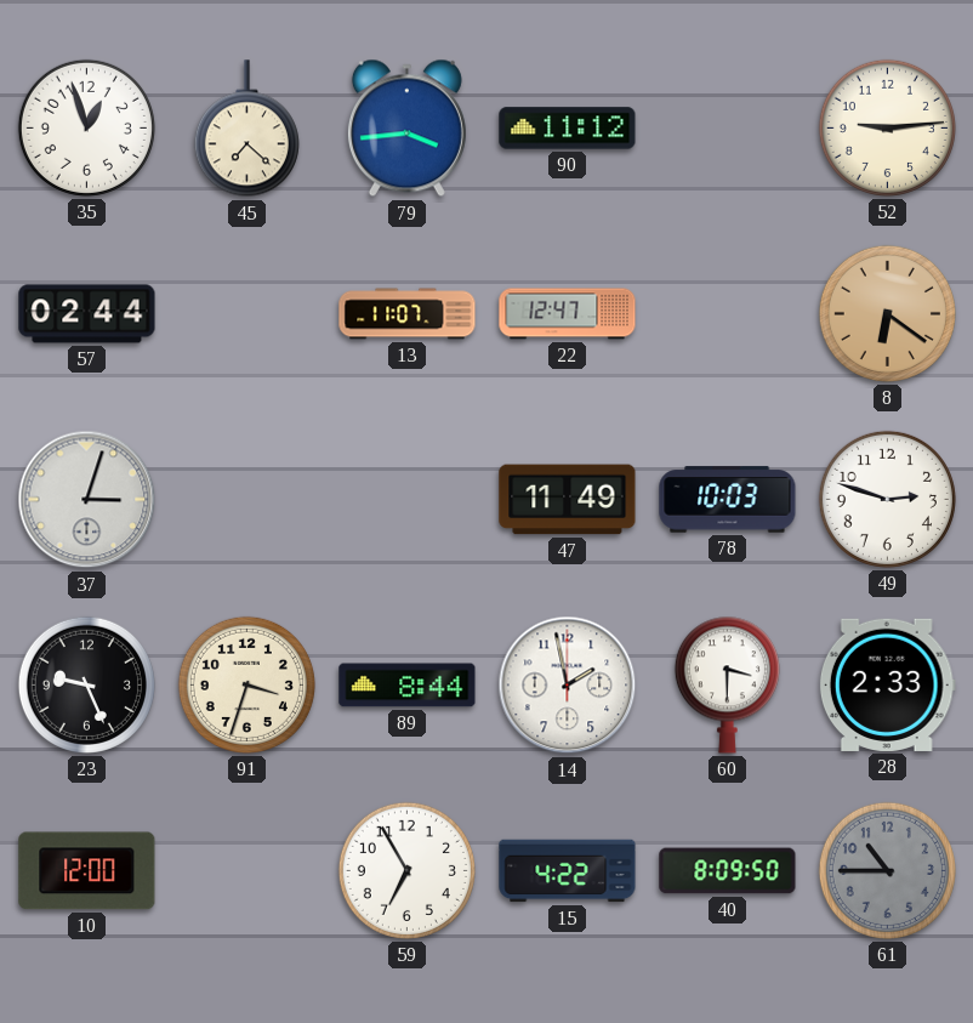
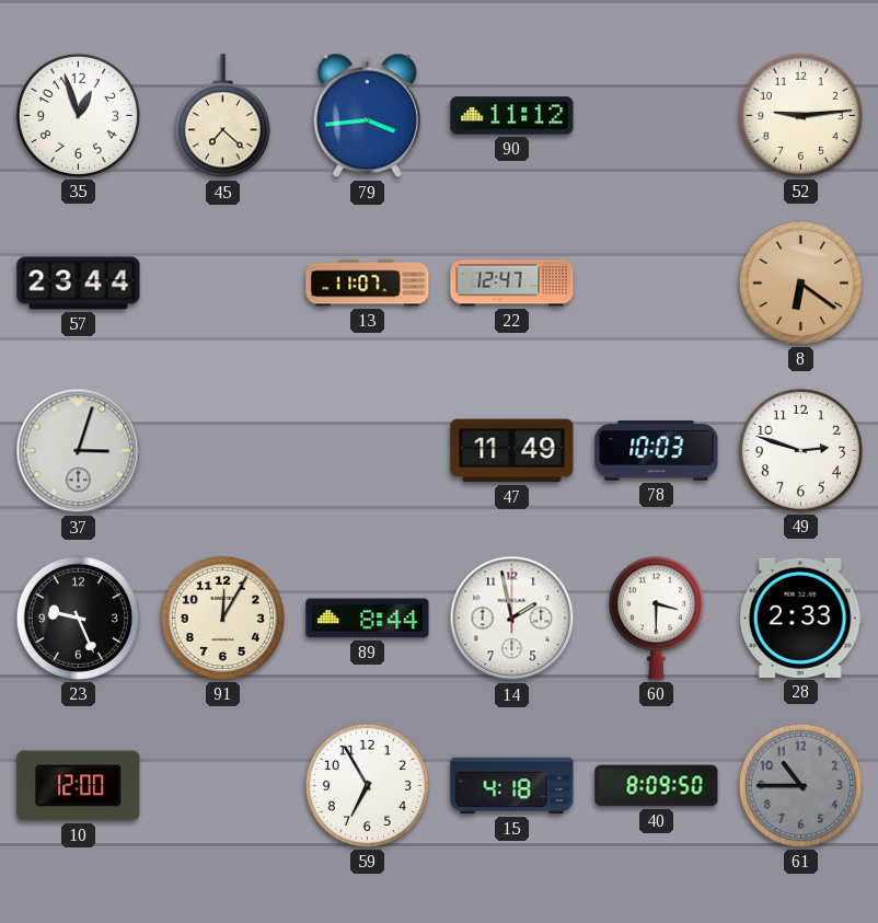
57: 02:44 -> 23:44
91: 3:33 -> 12:05
15: 4:22 -> 4:18
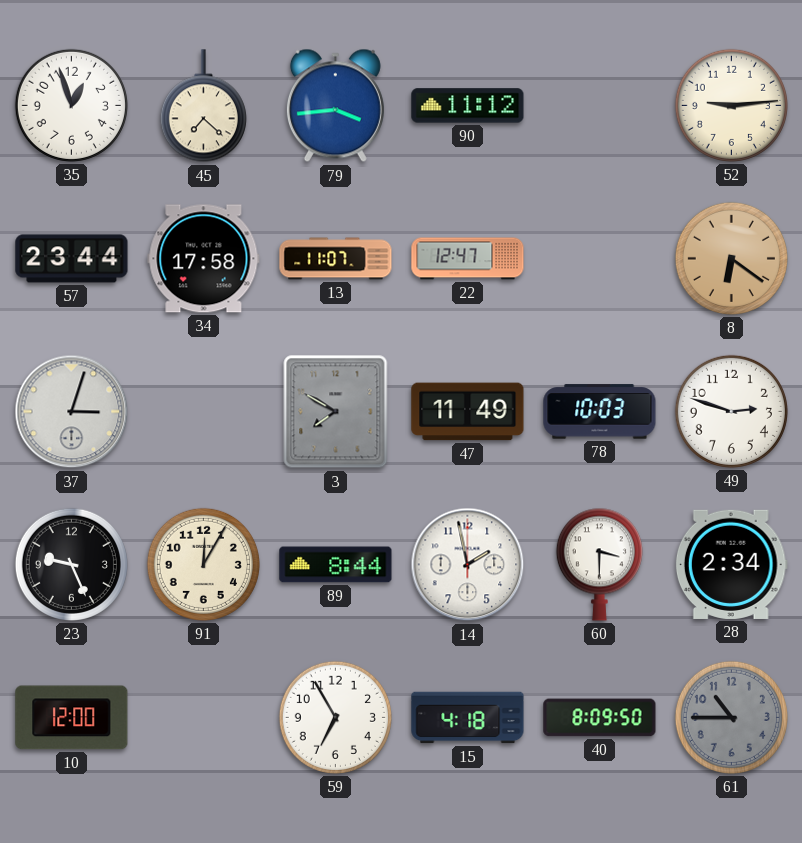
34: none -> 17:58
3: none -> 7:50
28: 2:33 -> 2:34
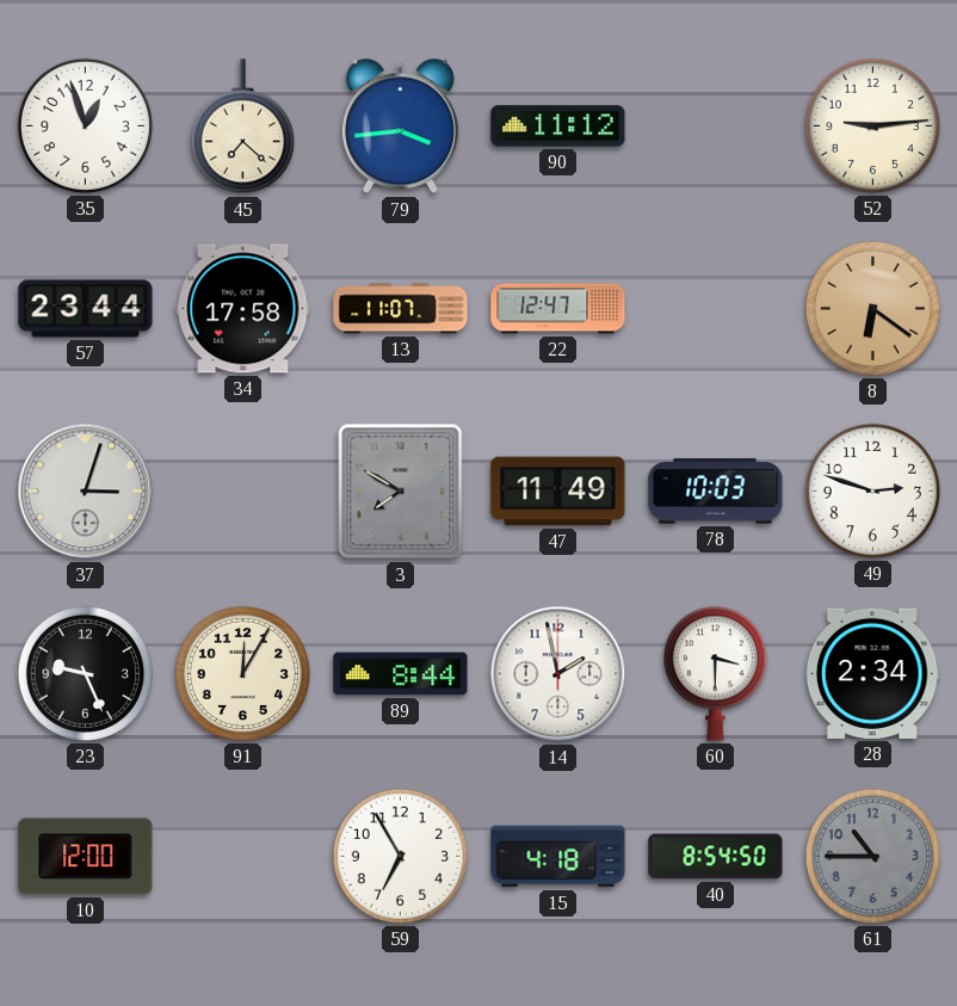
40: 8:09 -> 8:54
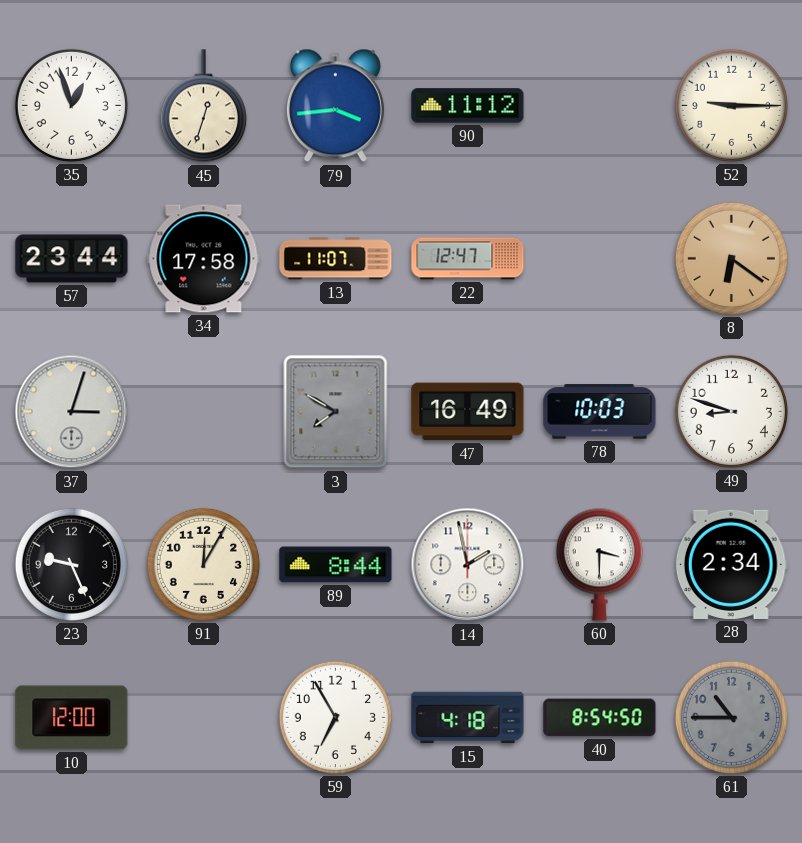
45: 7:22 -> 12:33
52: 9:14 -> 9:15
47: 11:49 -> 16:49
49: 2:48 -> 8:48
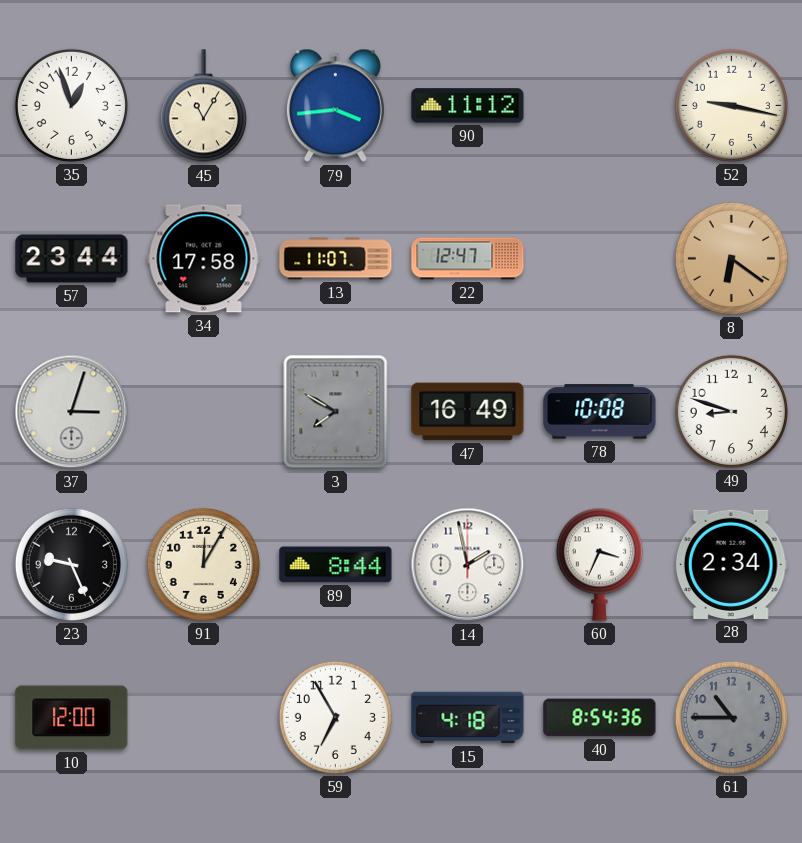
45: 12:33 -> 11:05
52: 9:15 -> 9:17
78: 10:03 -> 10:08
60: 3:30 -> 3:34
40: 8:54:50 -> 8:54:36
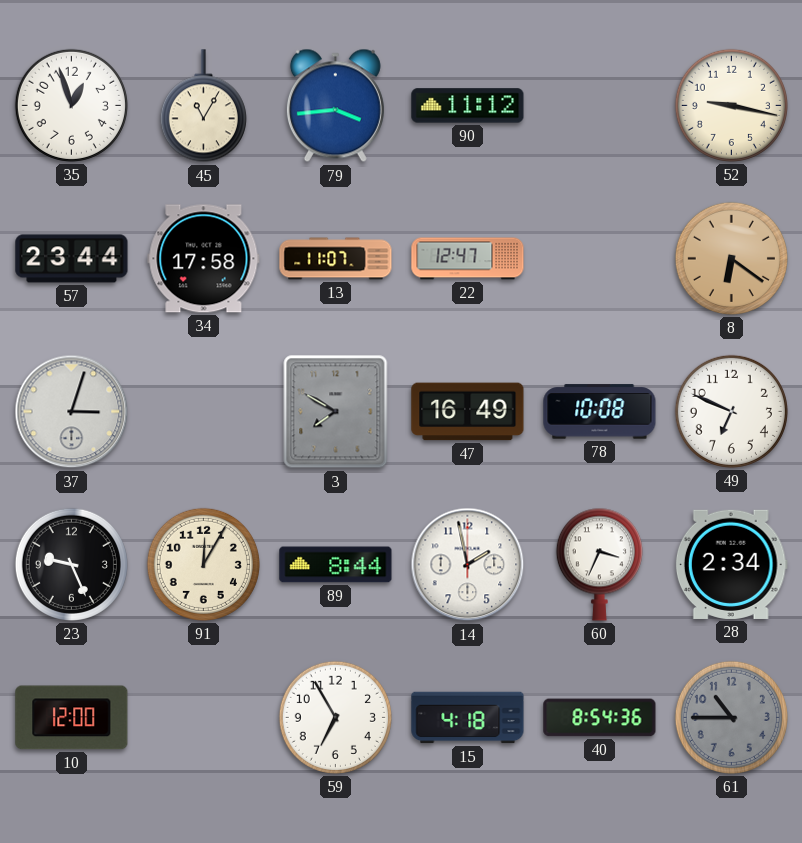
49: 8:48 -> 6:49
